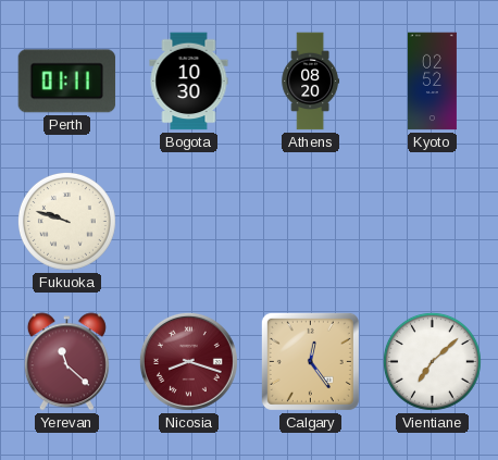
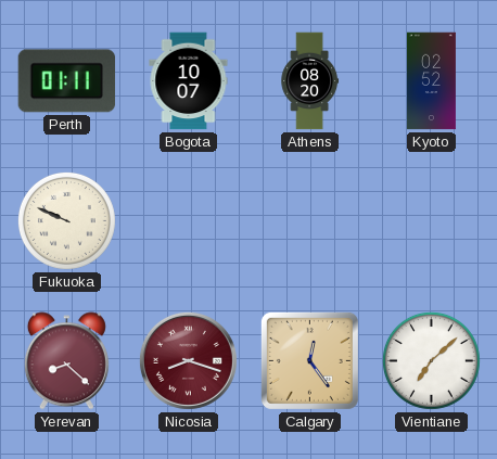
Bogota: 10:30 -> 10:07
Fukuoka: 9:48 -> 9:49
Yerevan: 11:22 -> 8:22
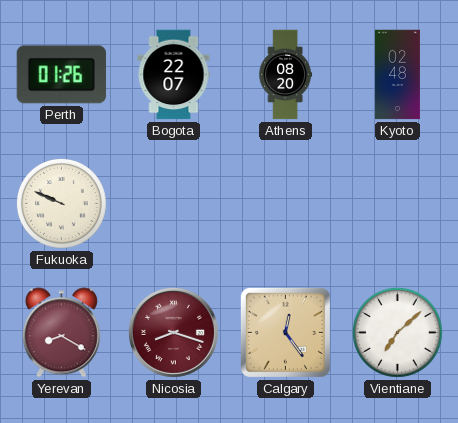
Perth: 01:11 -> 01:26
Bogota: 10:07 -> 22:07
Kyoto: 02:52 -> 02:48
Yerevan: 8:22 -> 8:20
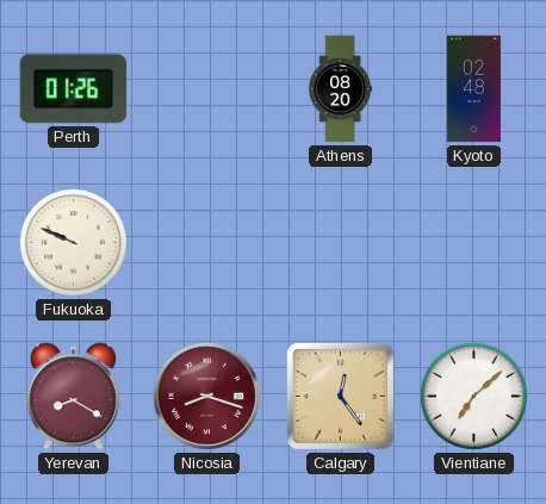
Bogota: 22:07 -> none
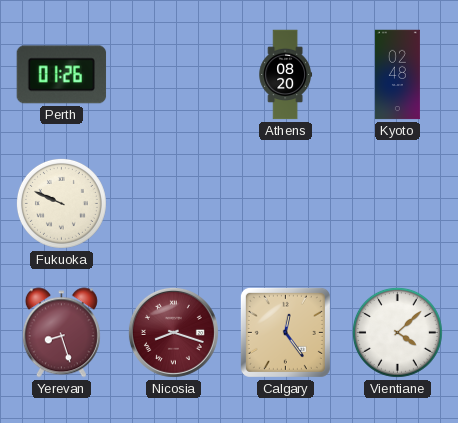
Yerevan: 8:20 -> 8:27
Vientiane: 7:08 -> 4:08
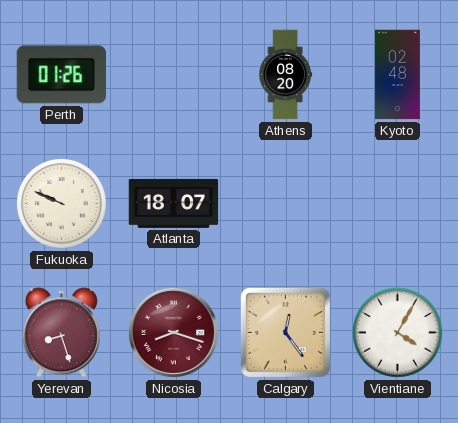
Atlanta: none -> 18:07
Vientiane: 4:08 -> 4:05
